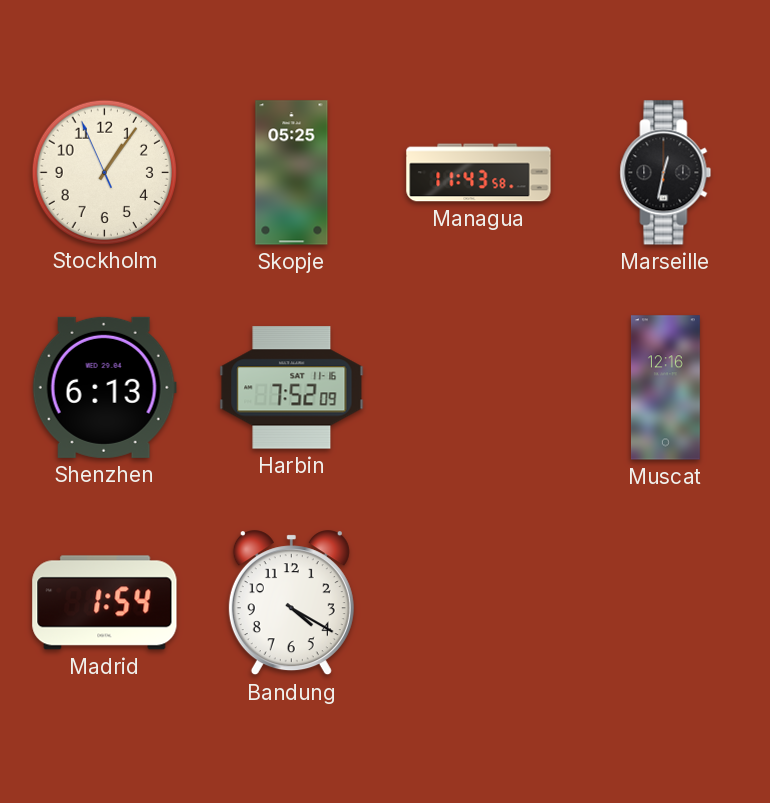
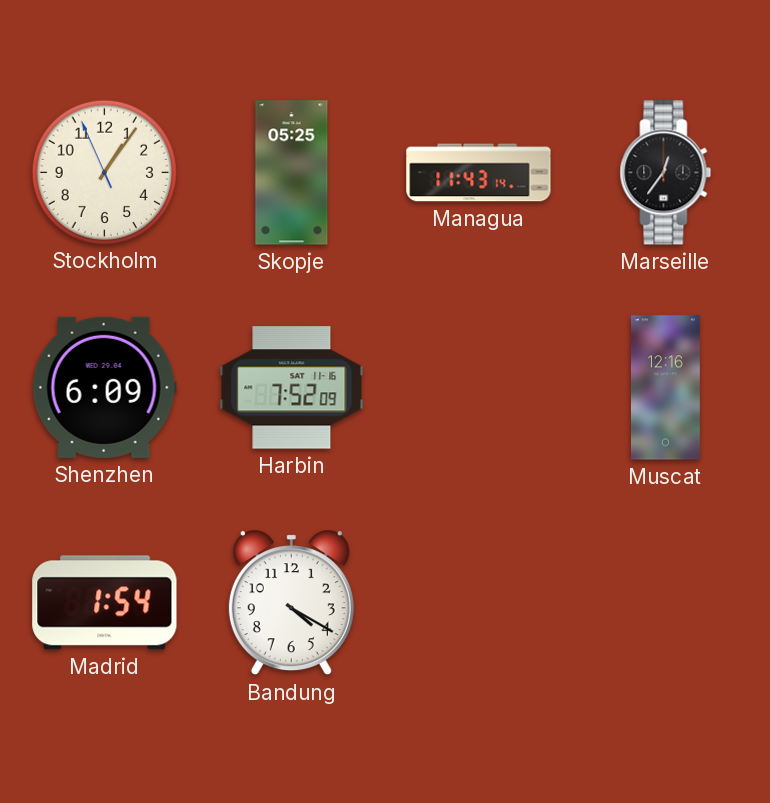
Managua: 11:43:58 -> 11:43:14
Marseille: 12:32 -> 12:36
Shenzhen: 6:13 -> 6:09
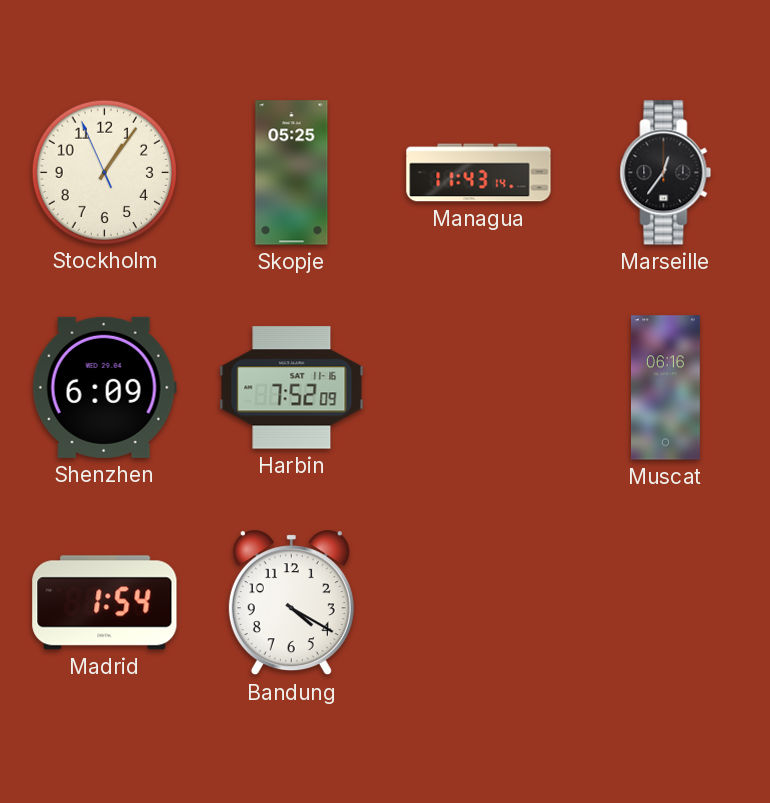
Muscat: 12:16 -> 06:16
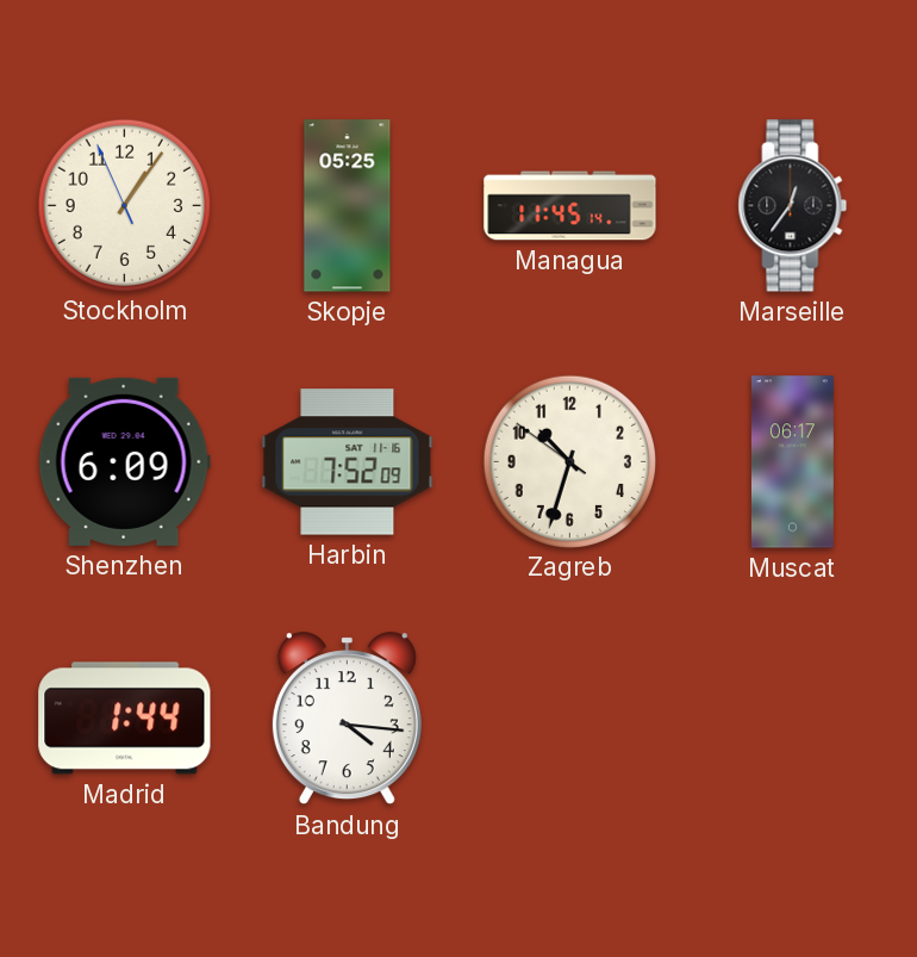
Managua: 11:43 -> 11:45
Zagreb: none -> 10:32
Muscat: 06:16 -> 06:17
Madrid: 1:54 -> 1:44
Bandung: 4:20 -> 4:16
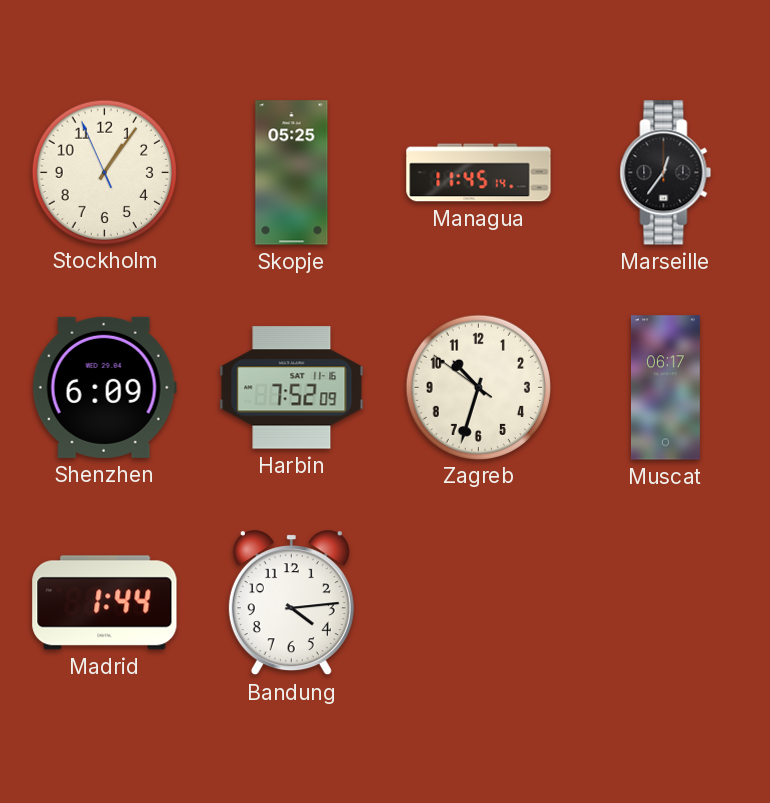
Bandung: 4:16 -> 4:14
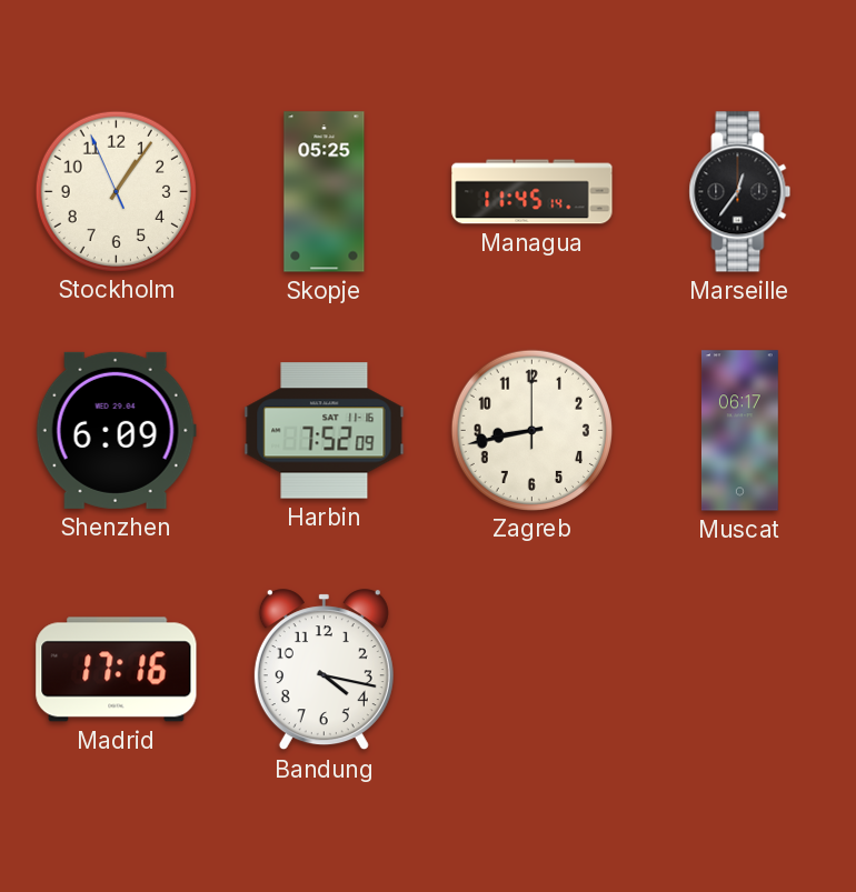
Zagreb: 10:32 -> 8:43
Madrid: 1:44 -> 17:16
Bandung: 4:14 -> 4:17
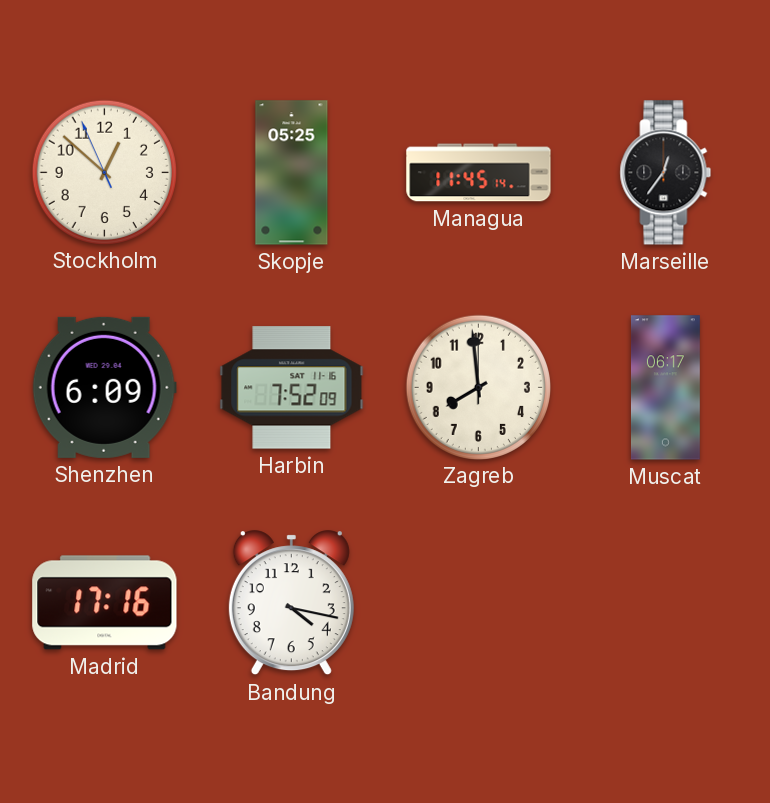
Stockholm: 1:05 -> 12:51
Zagreb: 8:43 -> 7:59
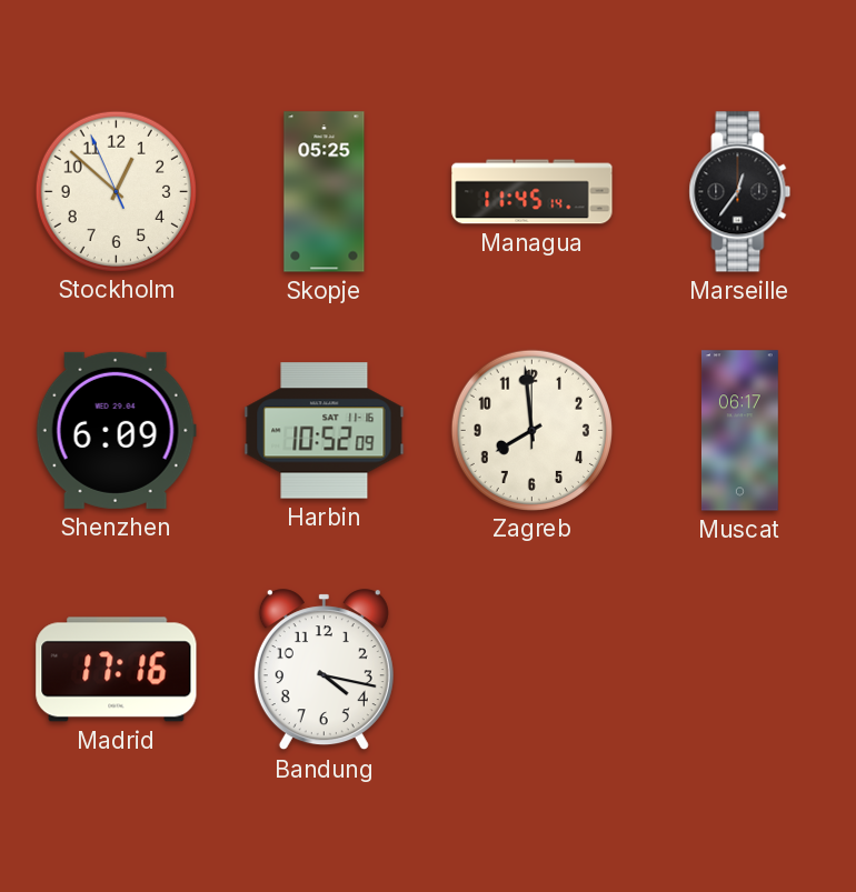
Harbin: 7:52 -> 10:52
